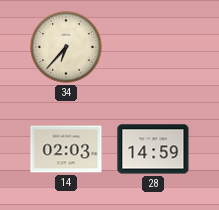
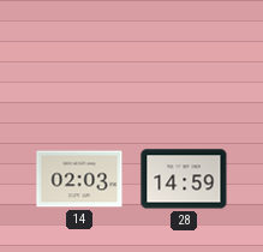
34: 6:37 -> none
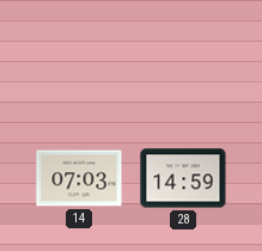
14: 02:03 -> 07:03
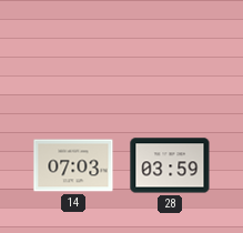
28: 14:59 -> 03:59
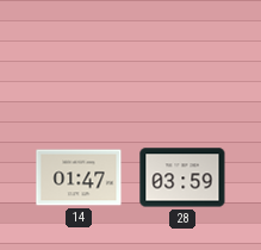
14: 07:03 -> 01:47
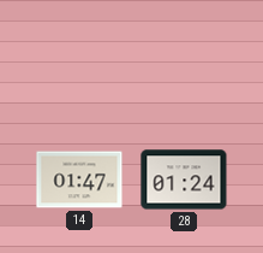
28: 03:59 -> 01:24
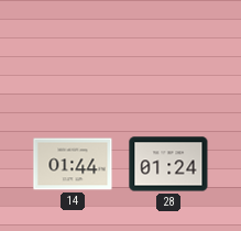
14: 01:47 -> 01:44
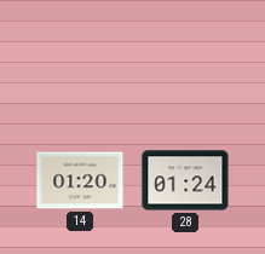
14: 01:44 -> 01:20
